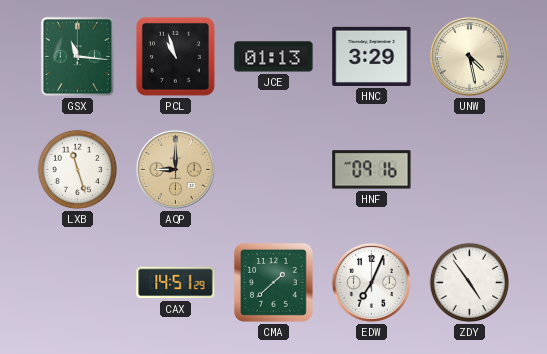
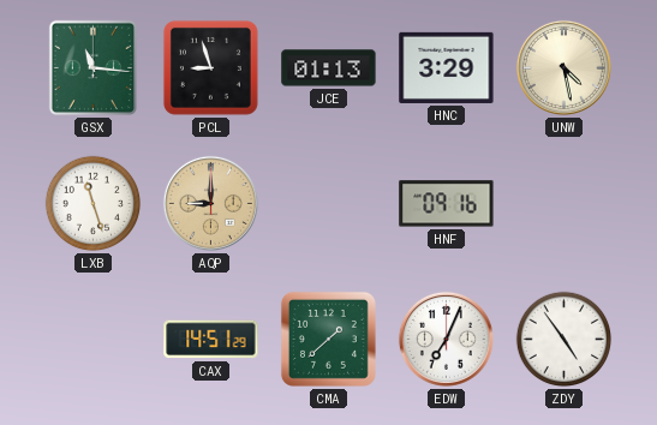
PCL: 10:57 -> 8:57
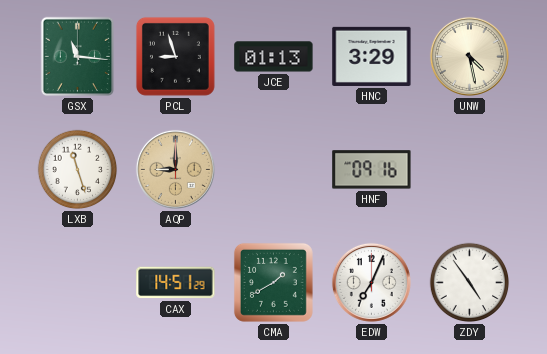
CMA: 1:38 -> 1:40
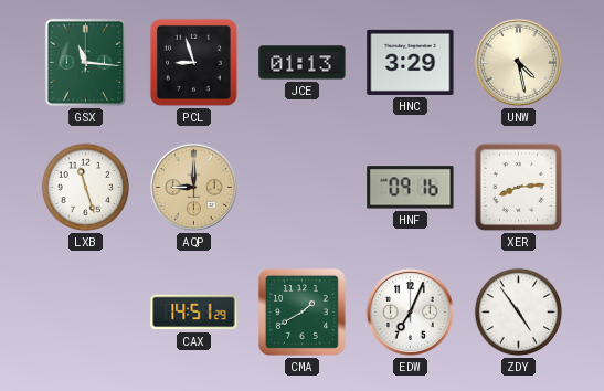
XER: none -> 8:14
